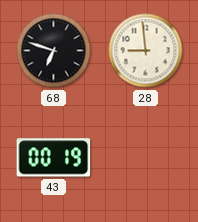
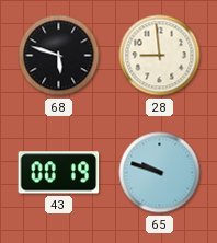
68: 6:48 -> 5:48
65: none -> 9:48
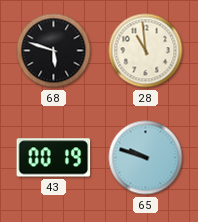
28: 8:59 -> 10:59
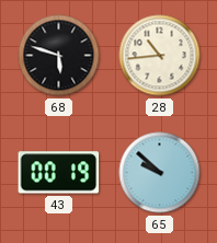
28: 10:59 -> 10:44
65: 9:48 -> 9:52
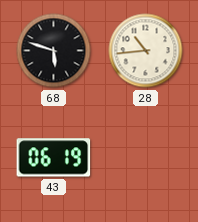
43: 00:19 -> 06:19
65: 9:52 -> none
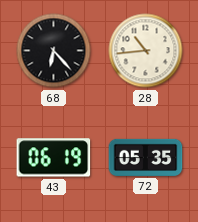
68: 5:48 -> 6:23
72: none -> 05:35
